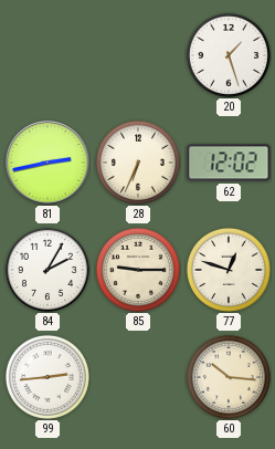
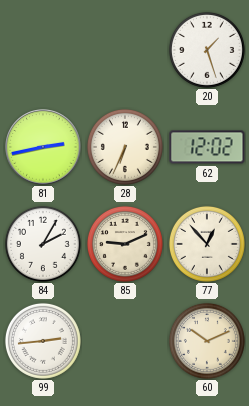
85: 9:15 -> 9:11
77: 12:48 -> 12:53
60: 10:16 -> 10:11
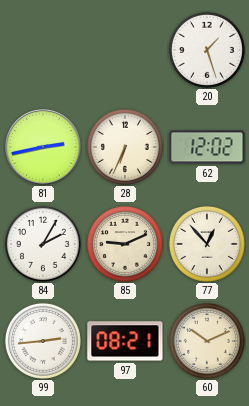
97: none -> 08:21
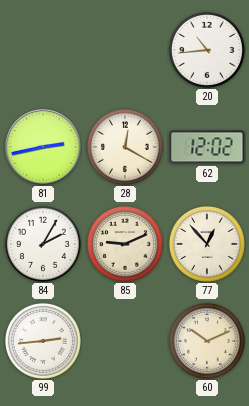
20: 1:27 -> 10:44
28: 6:34 -> 12:20
97: 08:21 -> none
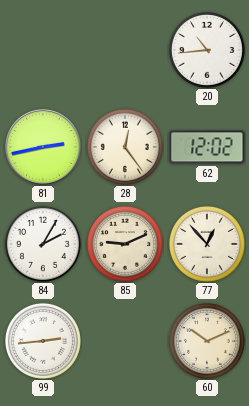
28: 12:20 -> 12:24
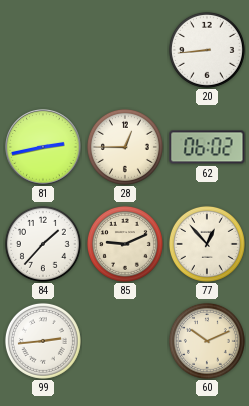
20: 10:44 -> 8:44
28: 12:24 -> 12:45
62: 12:02 -> 06:02
84: 2:05 -> 1:37
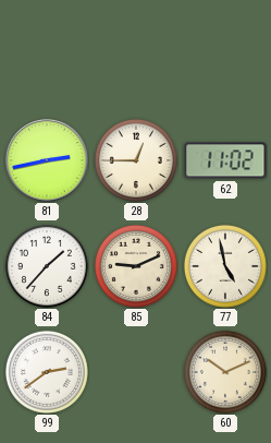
20: 8:44 -> none
62: 06:02 -> 11:02
77: 12:53 -> 4:58
99: 2:44 -> 2:39
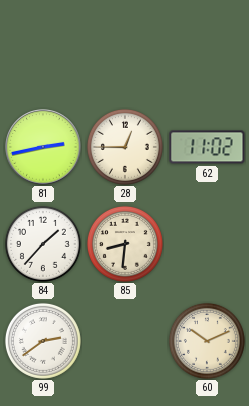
85: 9:11 -> 8:31
77: 4:58 -> none
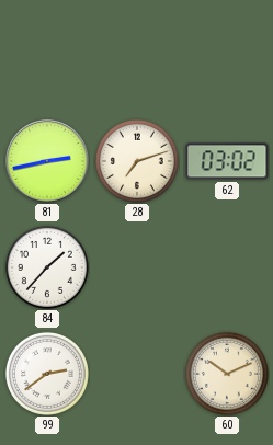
28: 12:45 -> 7:12
62: 11:02 -> 03:02
85: 8:31 -> none
